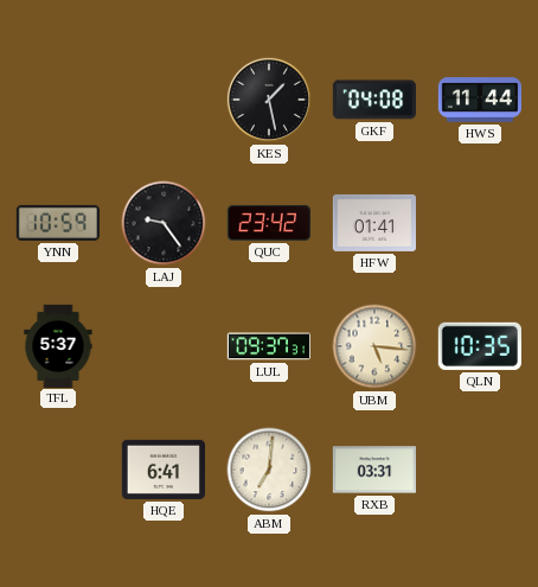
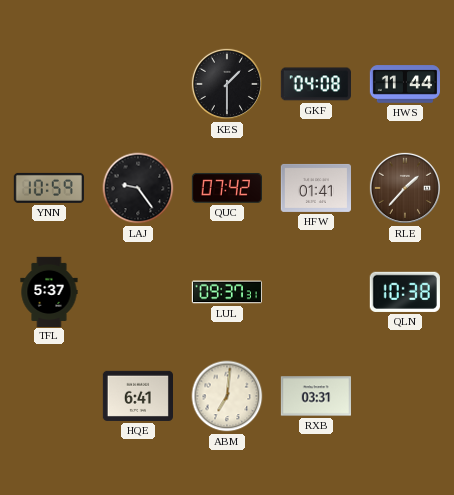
KES: 1:28 -> 1:30
QUC: 23:42 -> 07:42
RLE: none -> 1:37
UBM: 5:16 -> none
QLN: 10:35 -> 10:38
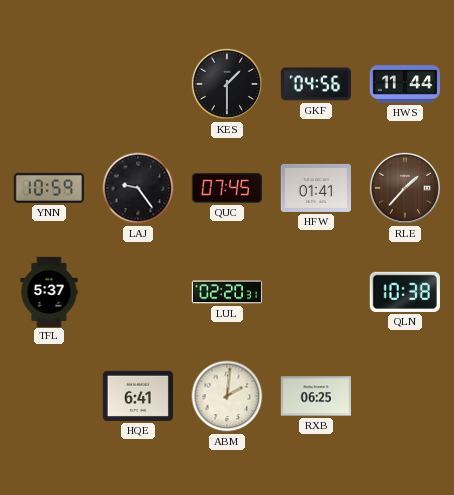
GKF: 04:08 -> 04:56
QUC: 07:42 -> 07:45
LUL: 09:37 -> 02:20
ABM: 7:01 -> 2:01
RXB: 03:31 -> 06:25
